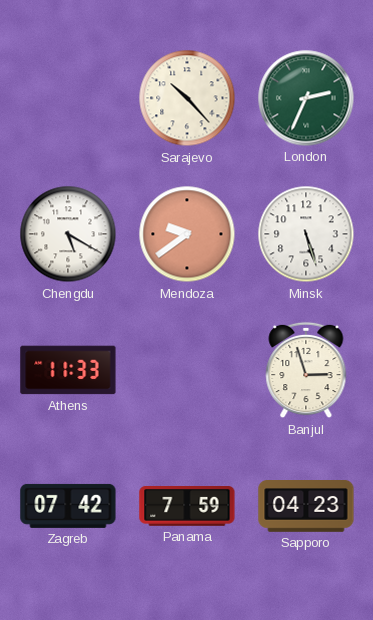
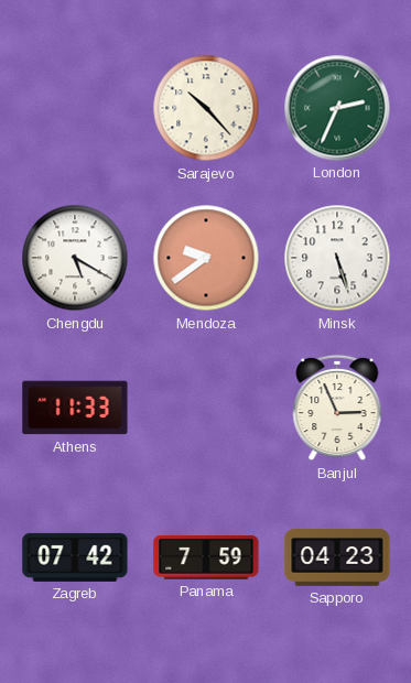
Banjul: 2:57 -> 2:56
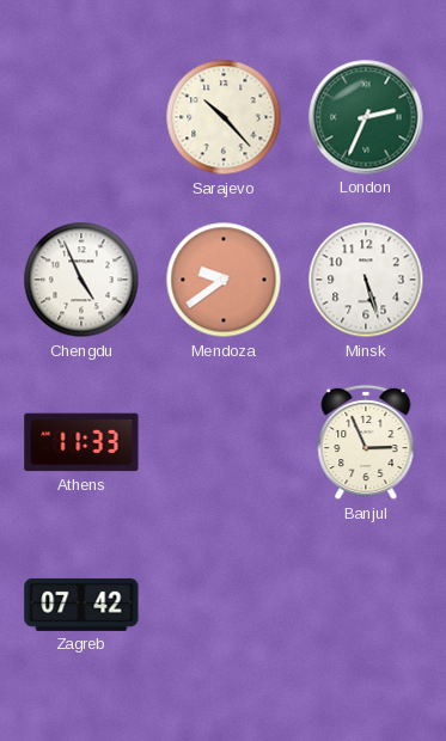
Chengdu: 5:20 -> 4:56
Panama: 7:59 -> none
Sapporo: 04:23 -> none
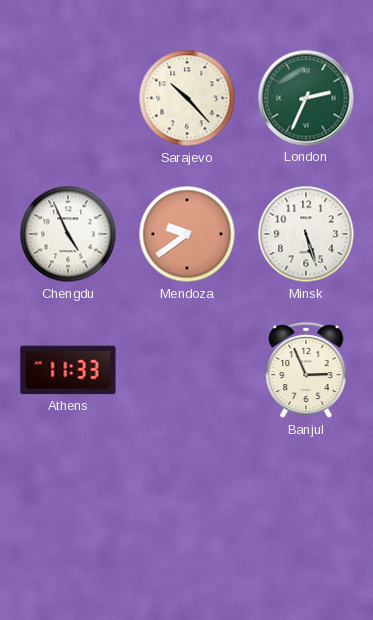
Zagreb: 07:42 -> none
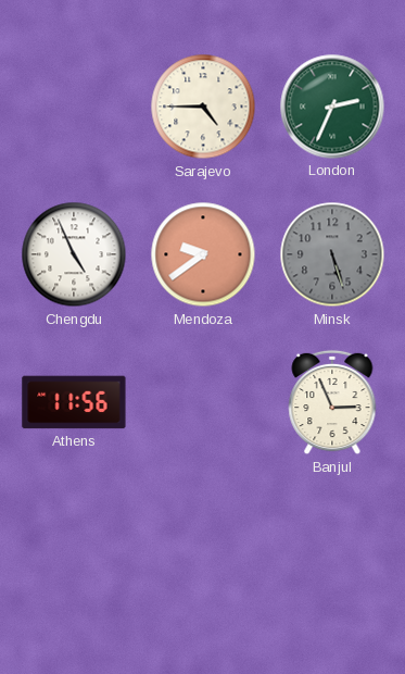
Sarajevo: 10:23 -> 4:45
Minsk dial: white -> grey
Athens: 11:33 -> 11:56
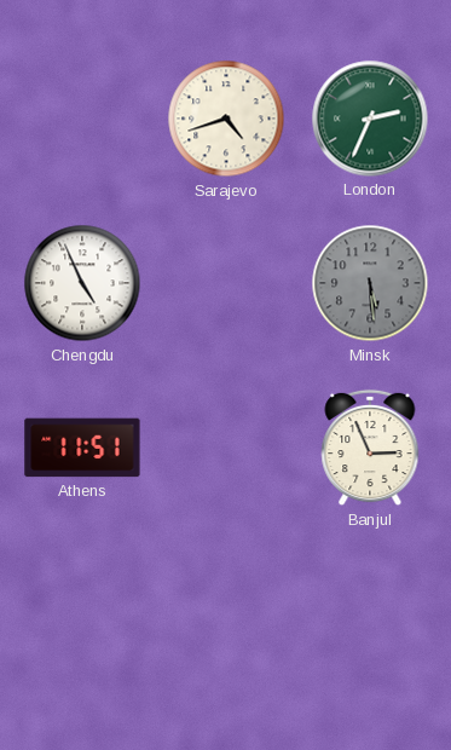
Sarajevo: 4:45 -> 4:42
Mendoza: 9:39 -> none
Minsk: 5:27 -> 5:29
Athens: 11:56 -> 11:51
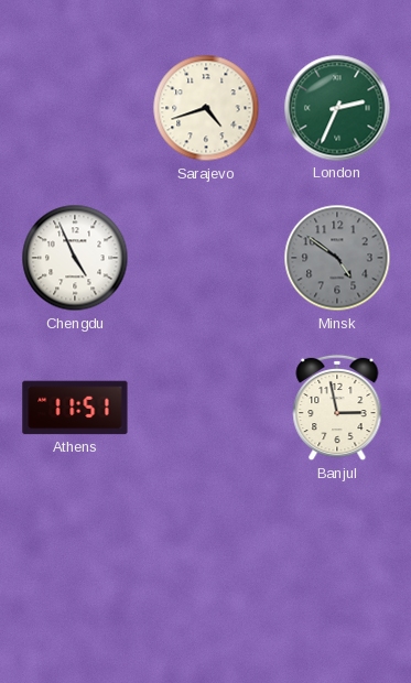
Minsk: 5:29 -> 4:51
Banjul: 2:56 -> 2:58
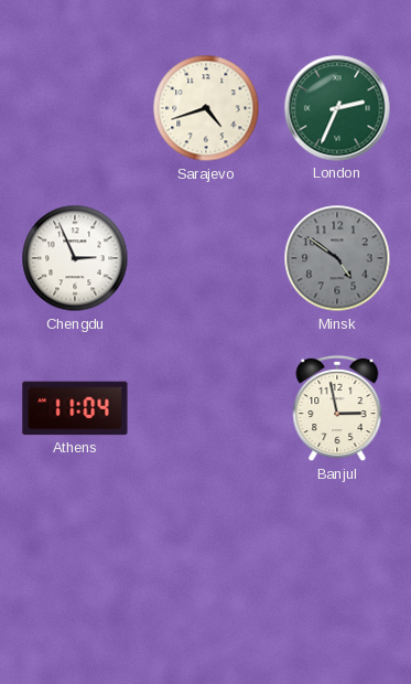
Chengdu: 4:56 -> 2:56
Athens: 11:51 -> 11:04
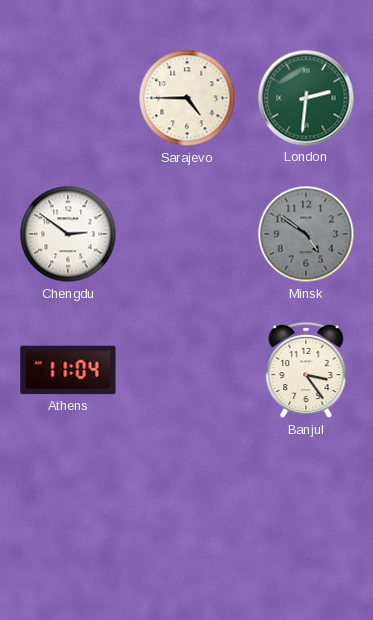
Sarajevo: 4:42 -> 4:45
London: 2:34 -> 2:31
Chengdu: 2:56 -> 2:51
Banjul: 2:58 -> 3:24
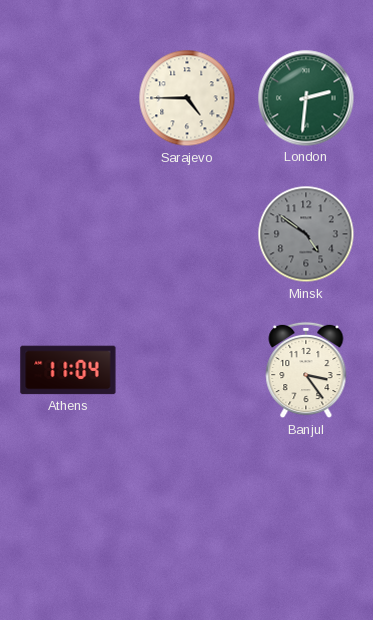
Chengdu: 2:51 -> none
